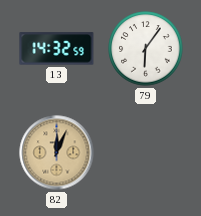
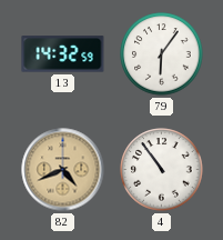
82: 12:04 -> 4:41
4: none -> 10:54
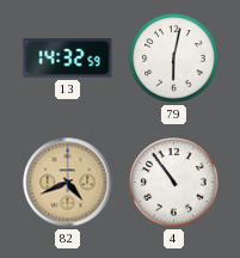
79: 6:06 -> 6:02
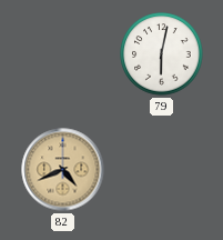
13: 14:32 -> none
4: 10:54 -> none
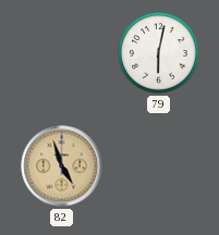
82: 4:41 -> 4:57
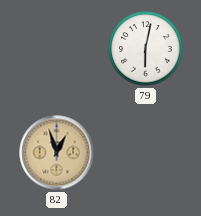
82: 4:57 -> 12:57
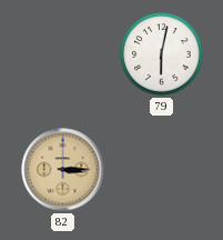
82: 12:57 -> 3:15
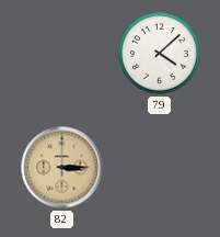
79: 6:02 -> 4:08
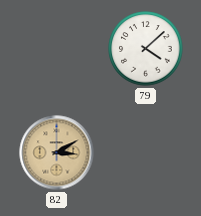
82: 3:15 -> 3:10
